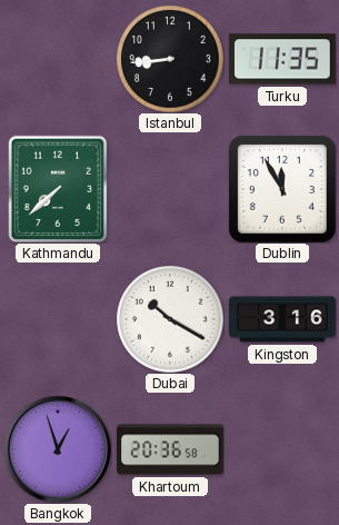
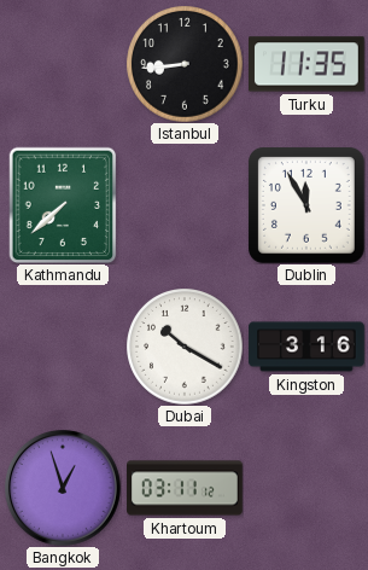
Khartoum: 20:36 -> 03:11
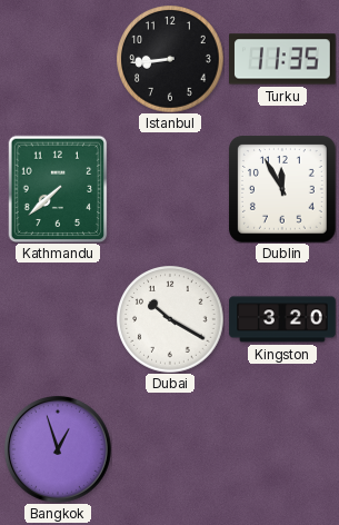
Kingston: 3:16 -> 3:20
Khartoum: 03:11 -> none
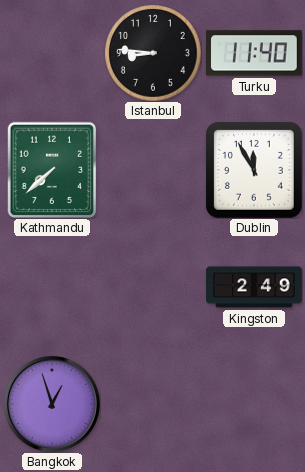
Istanbul: 8:44 -> 8:46
Turku: 11:35 -> 11:40
Dubai: 10:20 -> none
Kingston: 3:20 -> 2:49
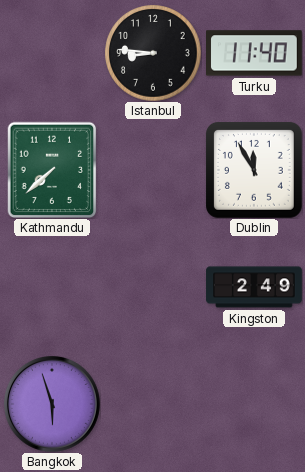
Bangkok: 12:57 -> 5:57
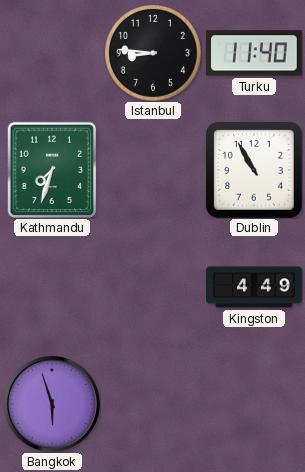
Kathmandu: 7:38 -> 7:33
Dublin: 11:55 -> 10:55
Kingston: 2:49 -> 4:49
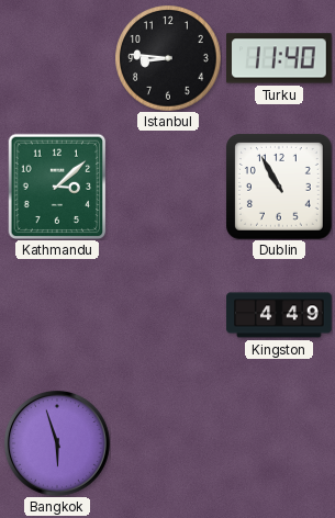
Kathmandu: 7:33 -> 3:08
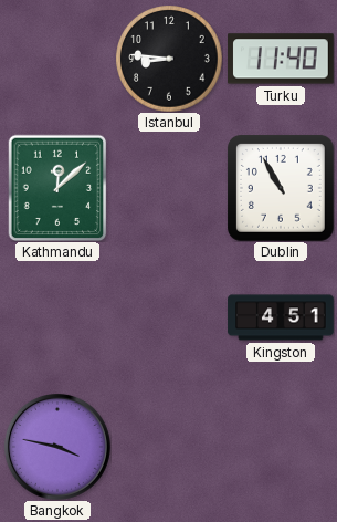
Kathmandu: 3:08 -> 12:08
Kingston: 4:49 -> 4:51
Bangkok: 5:57 -> 3:47
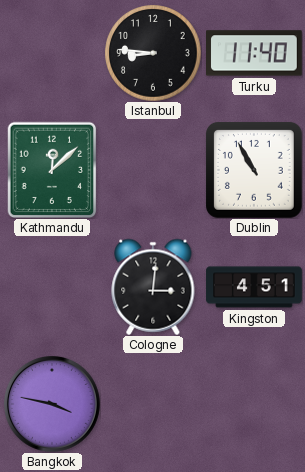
Cologne: none -> 3:01
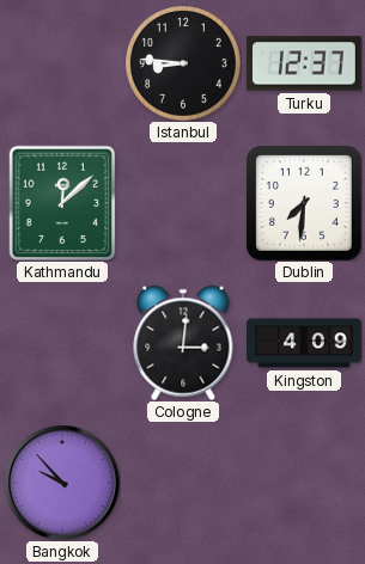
Turku: 11:40 -> 12:37
Dublin: 10:55 -> 7:31
Kingston: 4:51 -> 4:09
Bangkok: 3:47 -> 9:53
